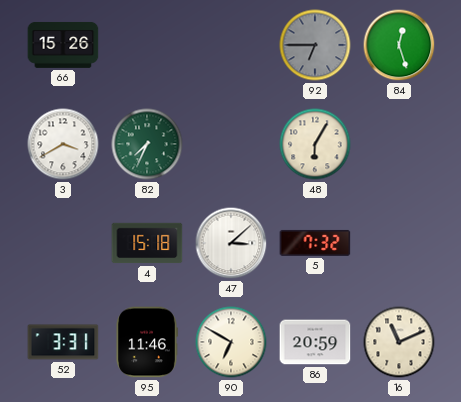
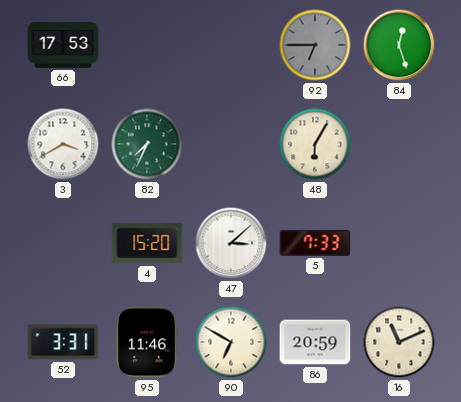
66: 15:26 -> 17:53
4: 15:18 -> 15:20
5: 7:32 -> 7:33
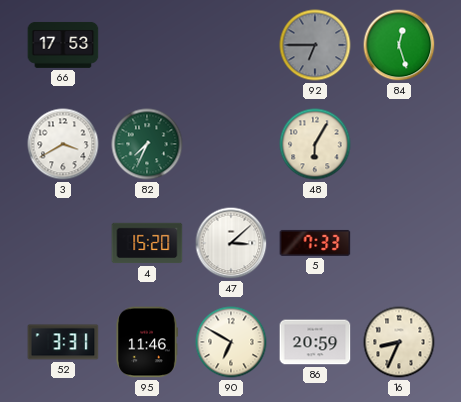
16: 11:11 -> 8:34
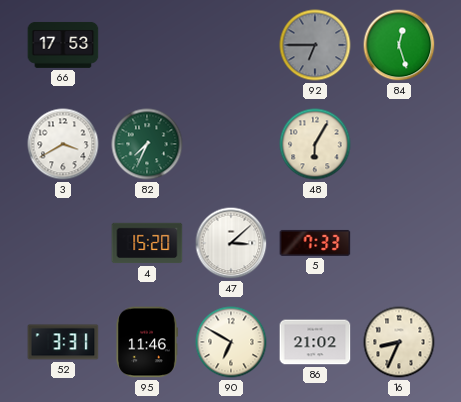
86: 20:59 -> 21:02
